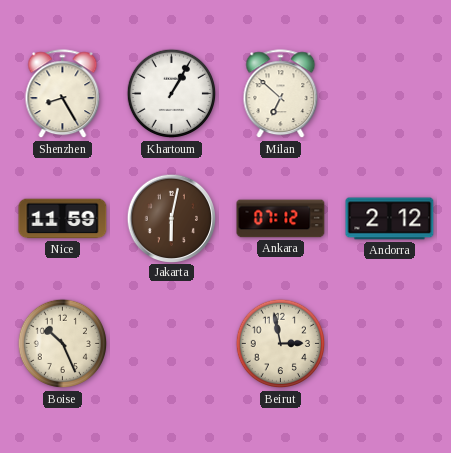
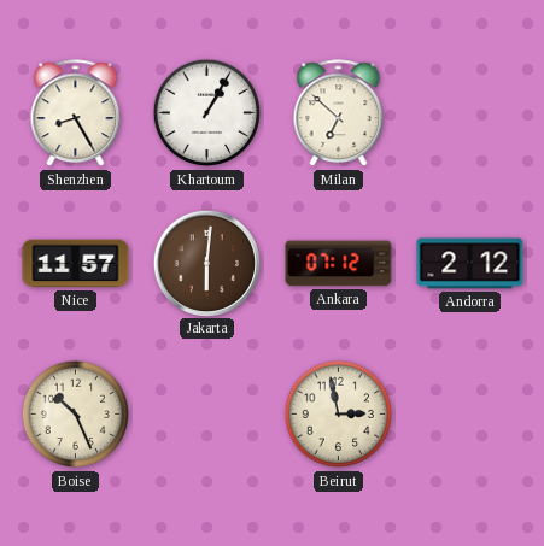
Nice: 11:59 -> 11:57
Jakarta: 6:02 -> 6:01
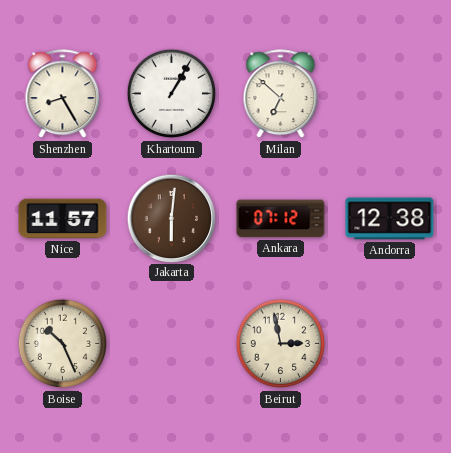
Andorra: 2:12 -> 12:38
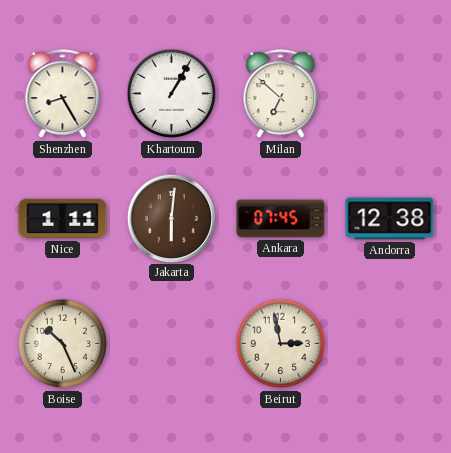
Nice: 11:57 -> 1:11
Ankara: 07:12 -> 07:45
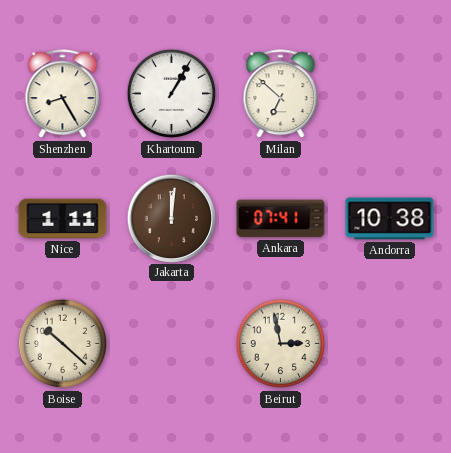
Jakarta: 6:01 -> 12:01
Ankara: 07:45 -> 07:41
Andorra: 12:38 -> 10:38
Boise: 10:26 -> 10:22
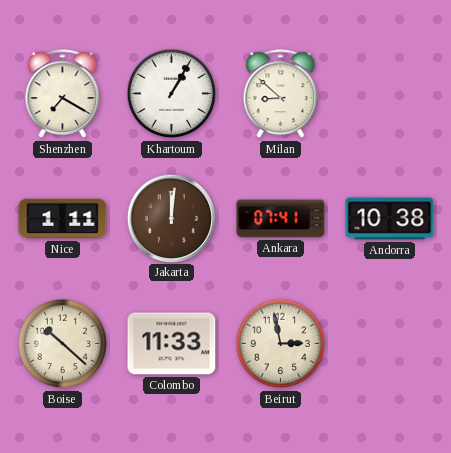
Shenzhen: 8:25 -> 7:20
Milan: 6:52 -> 8:52
Colombo: none -> 11:33
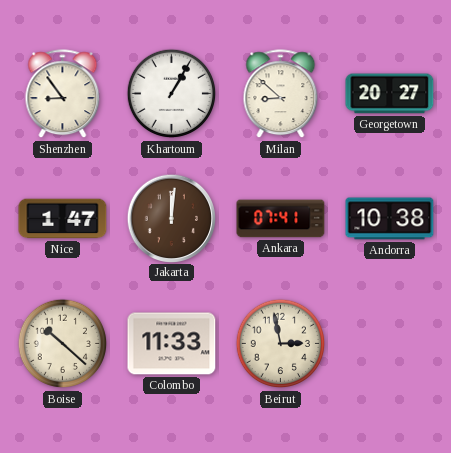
Shenzhen: 7:20 -> 8:54
Georgetown: none -> 20:27
Nice: 1:11 -> 1:47
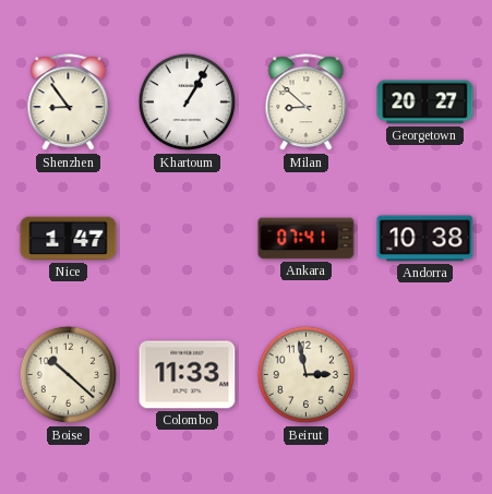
Jakarta: 12:01 -> none
